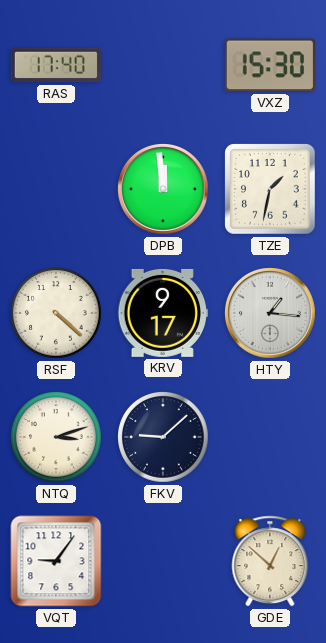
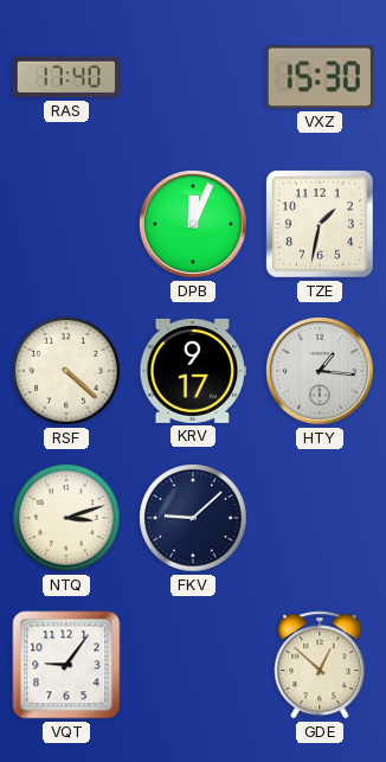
DPB: 11:59 -> 12:04
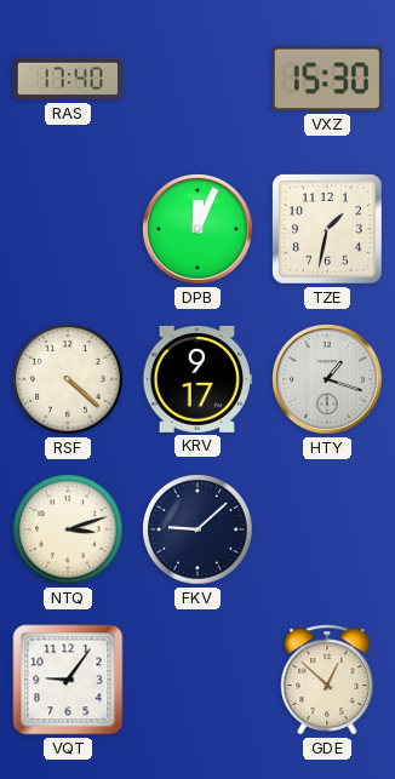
HTY: 1:16 -> 1:18
